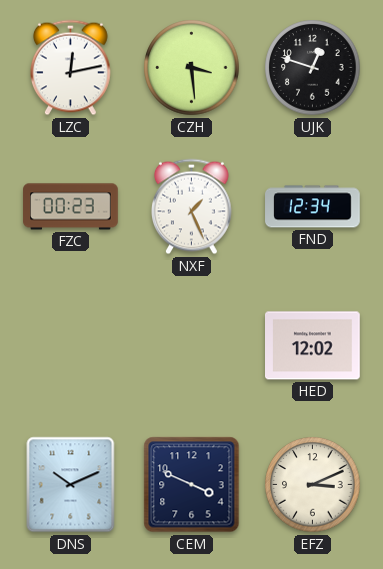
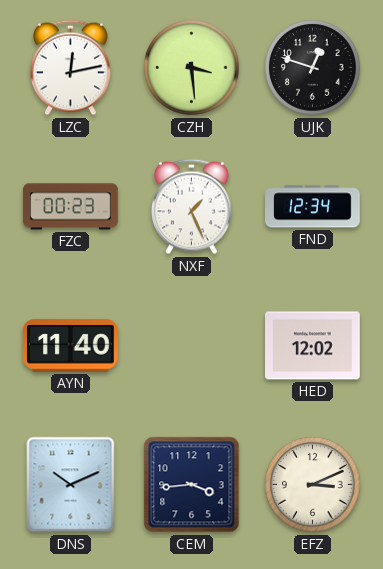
AYN: none -> 11:40
CEM: 3:49 -> 3:44
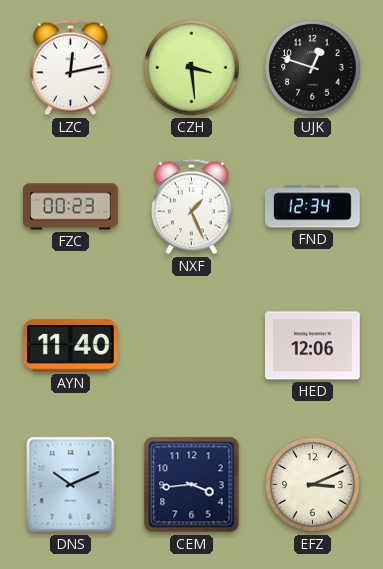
HED: 12:02 -> 12:06
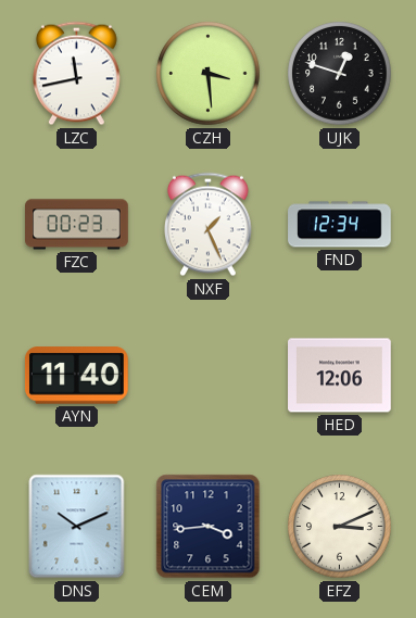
LZC: 12:13 -> 11:43
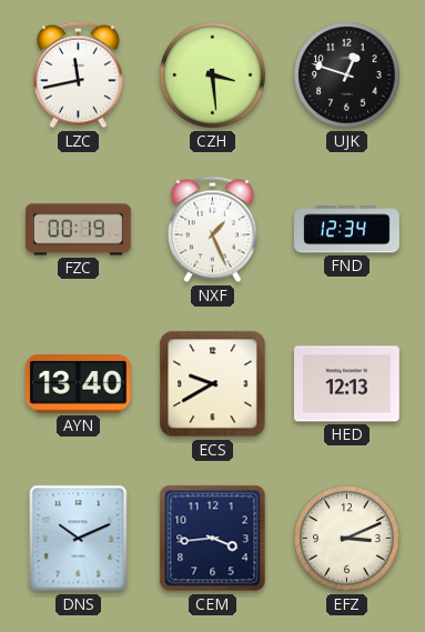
FZC: 00:23 -> 00:19
AYN: 11:40 -> 13:40
ECS: none -> 9:40
HED: 12:06 -> 12:13
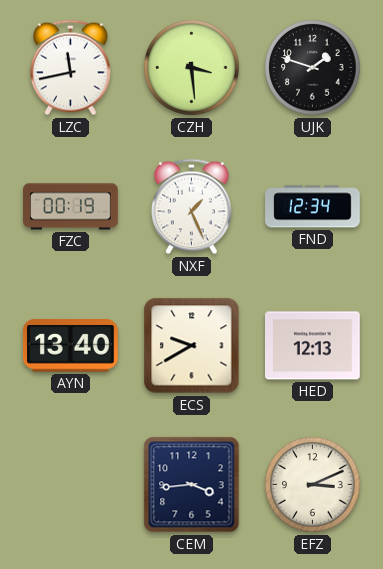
UJK: 12:48 -> 1:48
DNS: 10:11 -> none
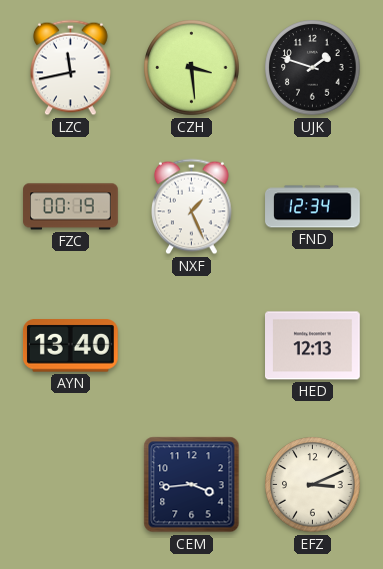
ECS: 9:40 -> none
